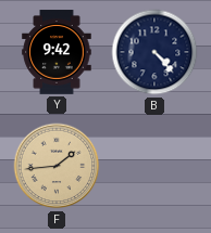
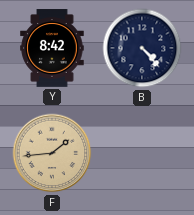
Y: 9:42 -> 8:42
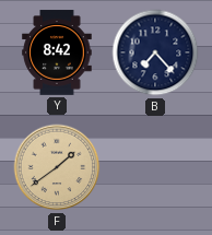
B: 4:23 -> 7:23
F: 1:44 -> 1:39
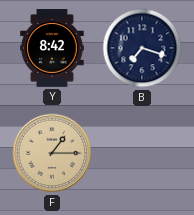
B: 7:23 -> 7:18
F: 1:39 -> 1:15
